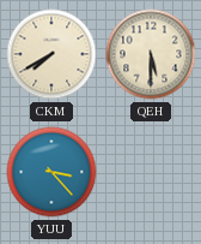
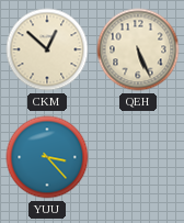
CKM: 7:40 -> 12:52
QEH: 5:30 -> 5:26
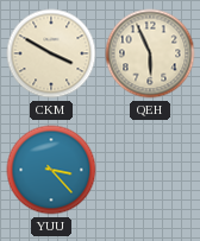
CKM: 12:52 -> 3:50
QEH: 5:26 -> 5:56
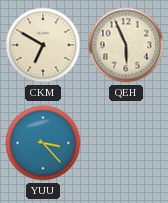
CKM: 3:50 -> 6:50
